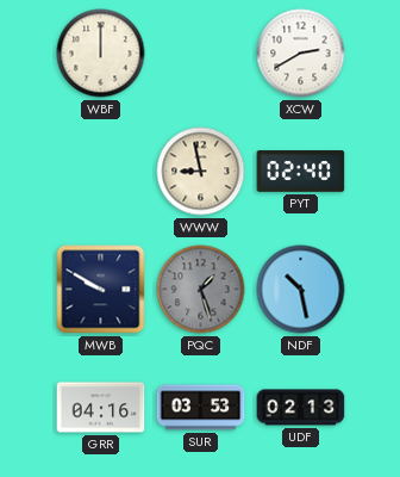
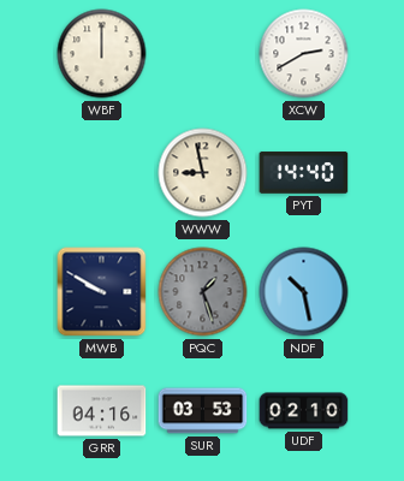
PYT: 02:40 -> 14:40
UDF: 02:13 -> 02:10
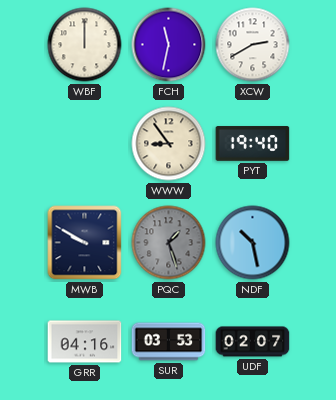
FCH: none -> 11:32
WWW: 8:58 -> 8:54
PYT: 14:40 -> 19:40
UDF: 02:10 -> 02:07
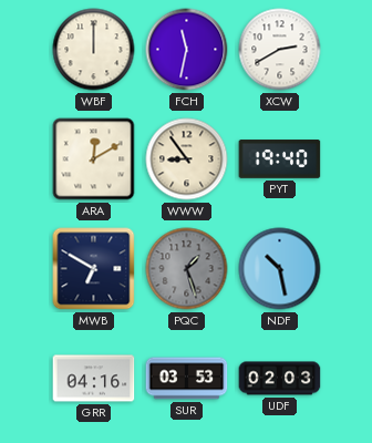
ARA: none -> 12:10
MWB: 9:50 -> 6:50
UDF: 02:07 -> 02:03
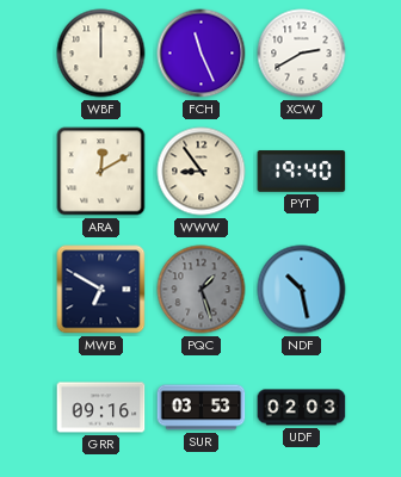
FCH: 11:32 -> 11:26
GRR: 04:16 -> 09:16
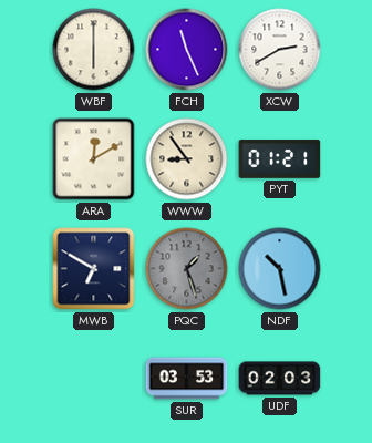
WBF: 12:00 -> 6:00
PYT: 19:40 -> 01:21
GRR: 09:16 -> none
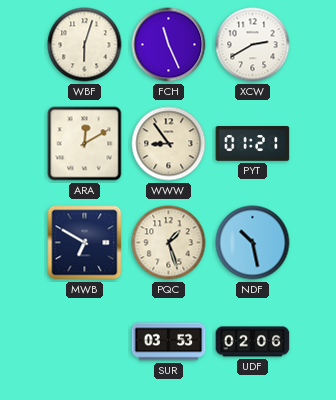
WBF: 6:00 -> 6:03
PQC dial: grey -> cream
UDF: 02:03 -> 02:06
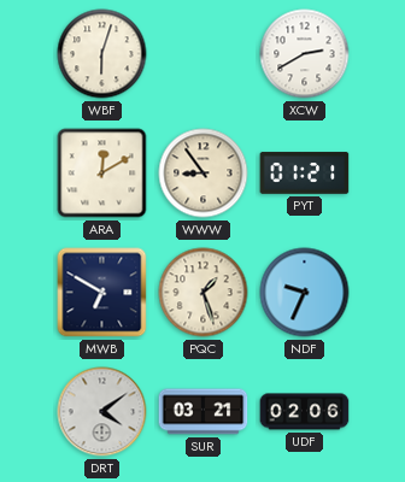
FCH: 11:26 -> none
NDF: 10:28 -> 9:34
DRT: none -> 4:09
SUR: 03:53 -> 03:21
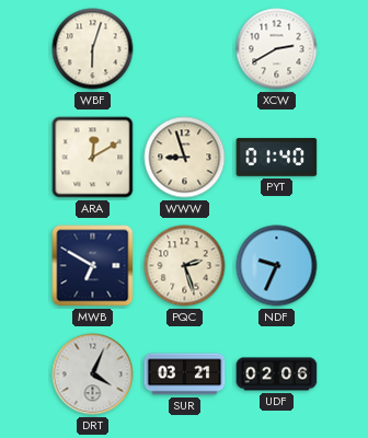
WWW: 8:54 -> 8:57
PYT: 01:21 -> 01:40
PQC: 1:27 -> 2:27
DRT: 4:09 -> 4:04
